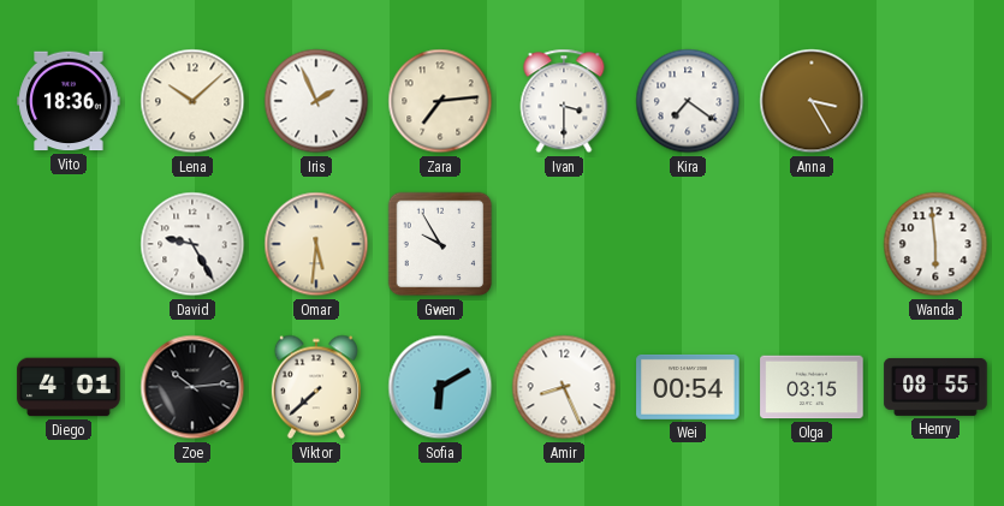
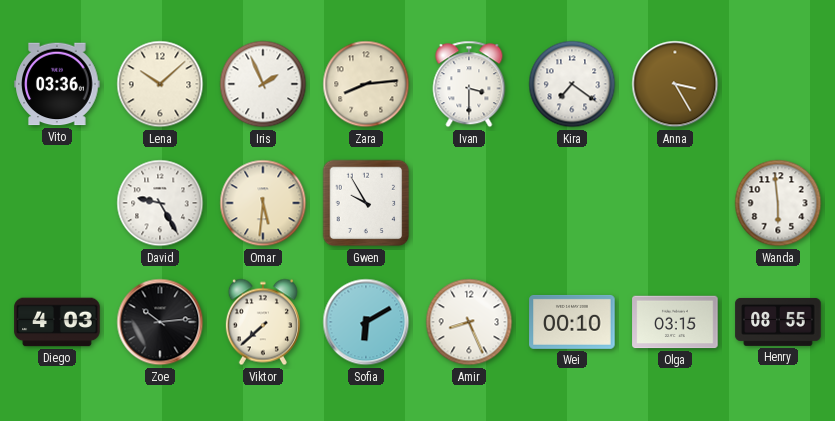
Vito: 18:36 -> 03:36
Zara: 7:14 -> 8:14
Diego: 4:01 -> 4:03
Wei: 00:54 -> 00:10
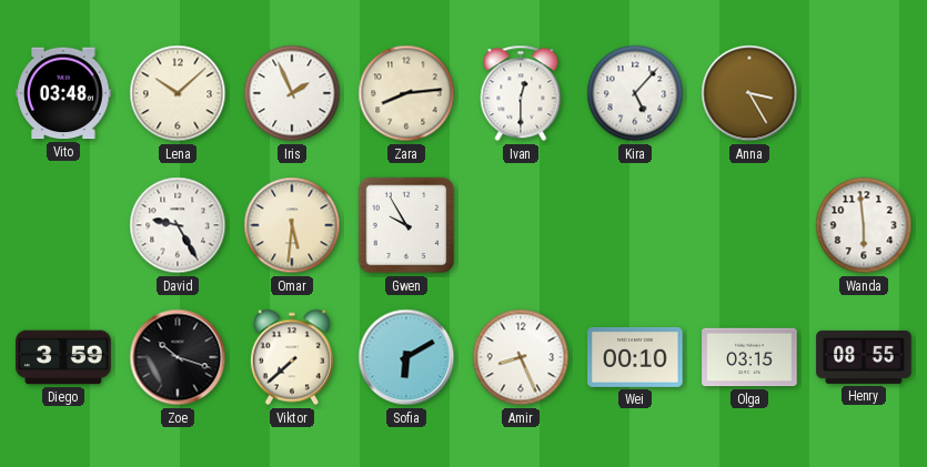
Vito: 03:36 -> 03:48
Ivan: 3:30 -> 12:30
Kira: 7:21 -> 5:07
Diego: 4:03 -> 3:59
Zoe: 10:14 -> 10:18
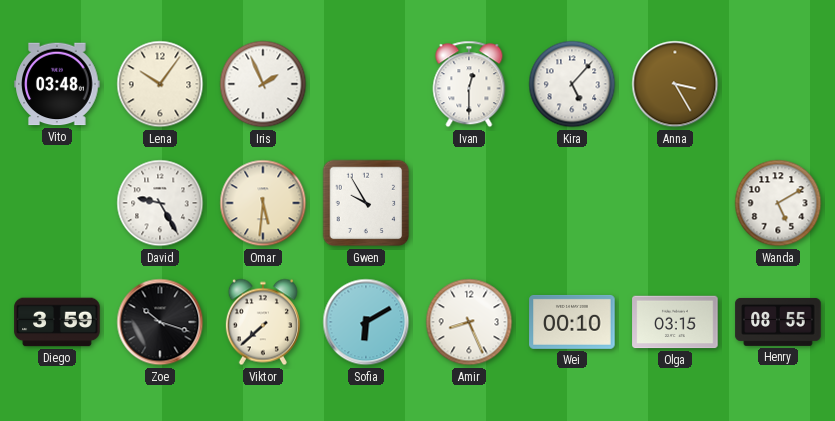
Lena: 10:08 -> 10:06
Zara: 8:14 -> none
Wanda: 5:59 -> 5:10
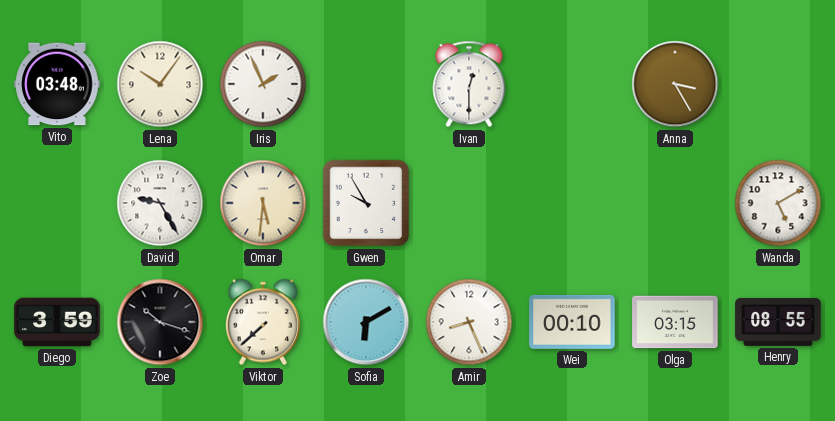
Kira: 5:07 -> none
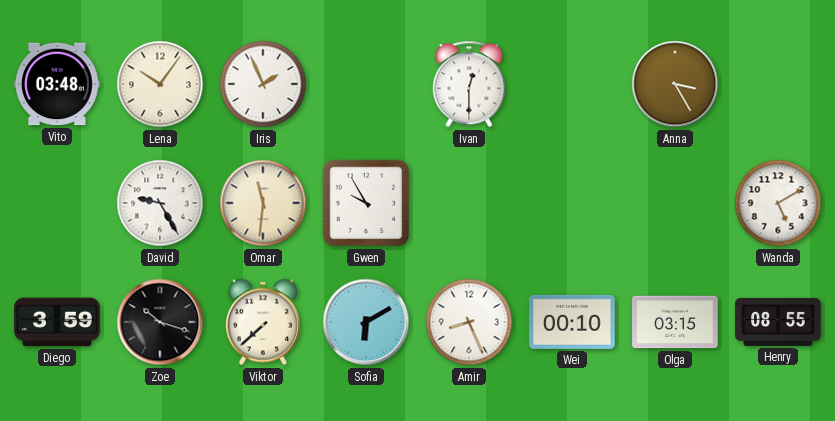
Omar: 5:31 -> 11:31
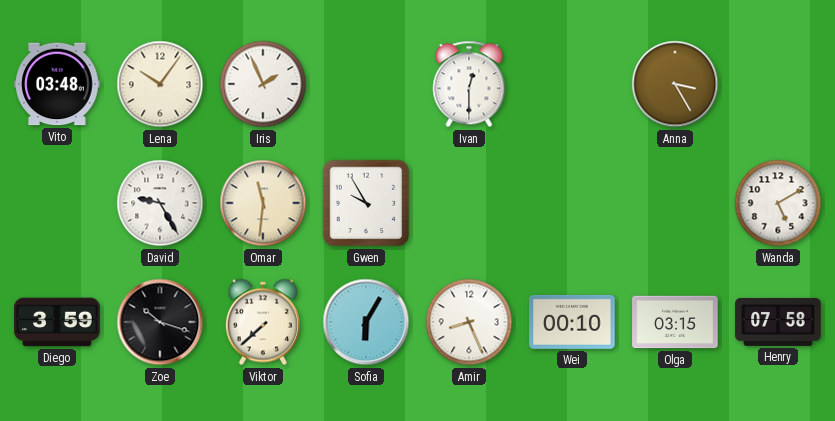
Sofia: 6:10 -> 6:05
Henry: 08:55 -> 07:58
